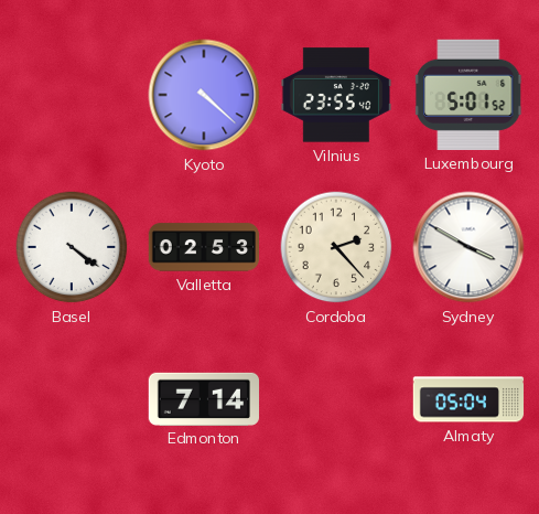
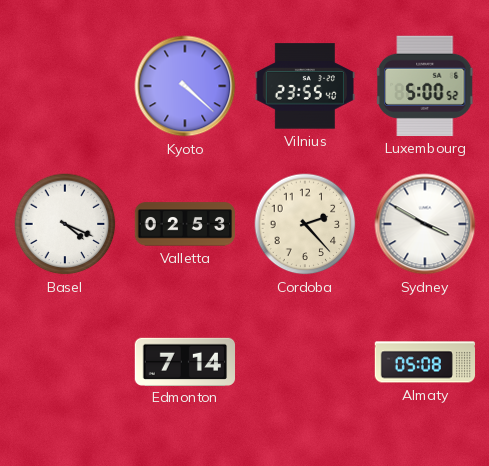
Luxembourg: 5:01 -> 5:00
Basel: 4:21 -> 4:19
Almaty: 05:04 -> 05:08
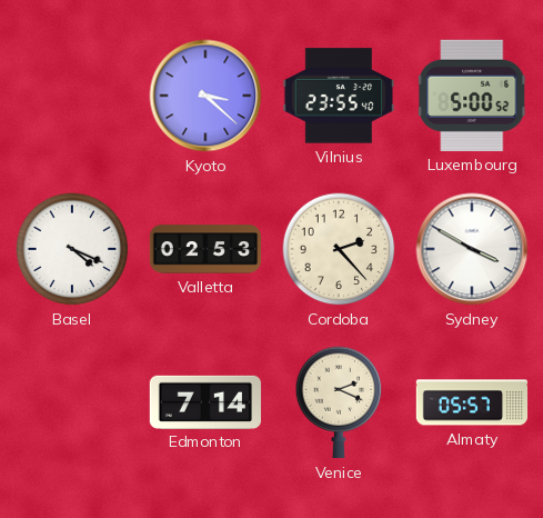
Kyoto: 4:22 -> 3:22
Venice: none -> 2:19
Almaty: 05:08 -> 05:57
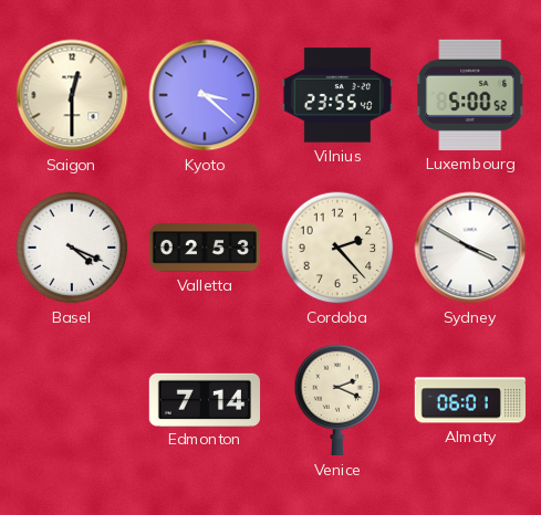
Saigon: none -> 12:30
Almaty: 05:57 -> 06:01
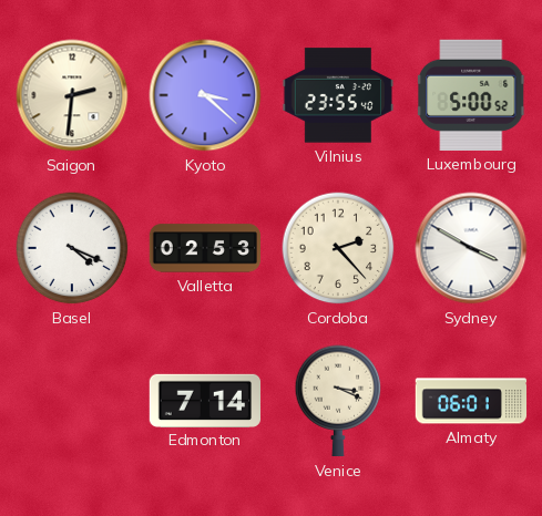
Saigon: 12:30 -> 2:31
Venice: 2:19 -> 3:19
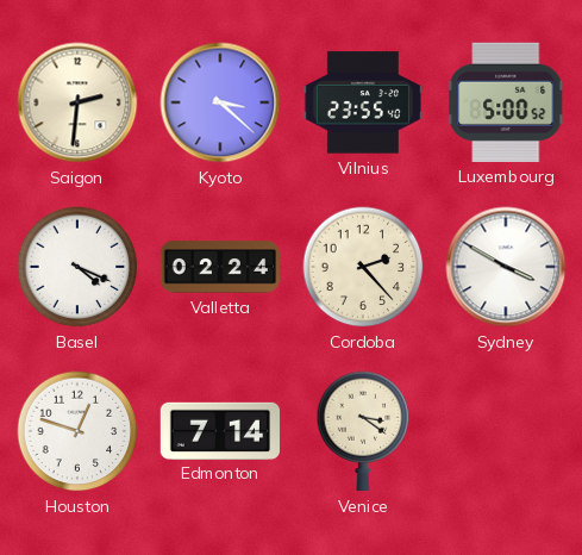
Valletta: 02:53 -> 02:24
Houston: none -> 12:48
Venice: 3:19 -> 3:21
Almaty: 06:01 -> none
